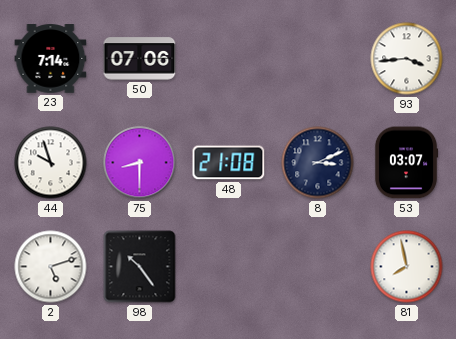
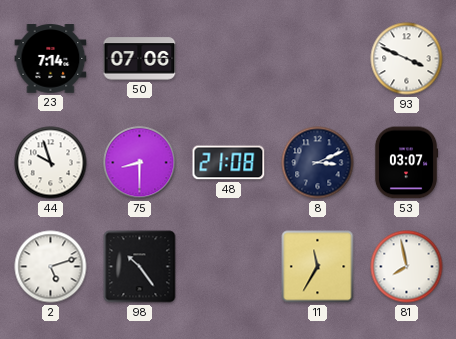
93: 3:44 -> 3:49
11: none -> 11:35
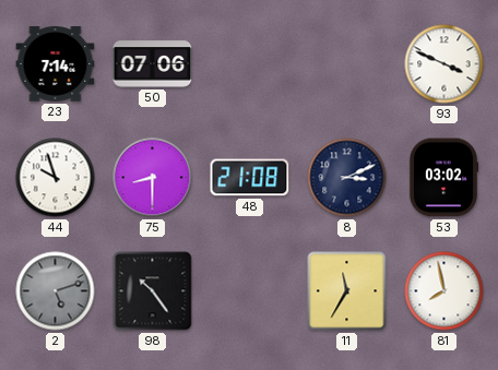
53: 03:07 -> 03:02
2 dial: white -> grey
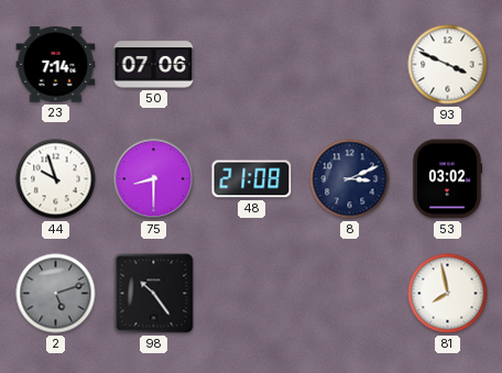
11: 11:35 -> none
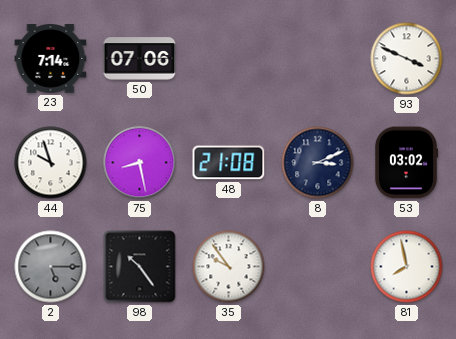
75: 8:30 -> 8:28
2: 5:12 -> 5:15
35: none -> 9:54
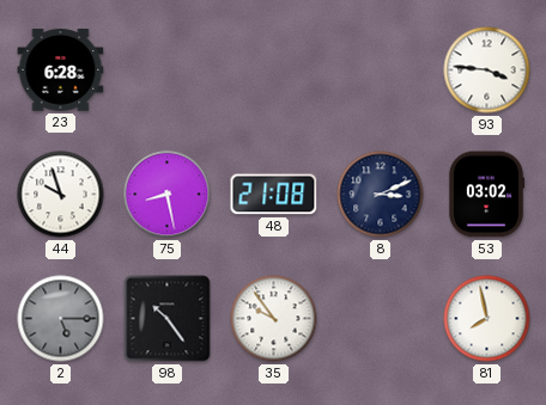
23: 7:14 -> 6:28
50: 07:06 -> none
93: 3:49 -> 3:46
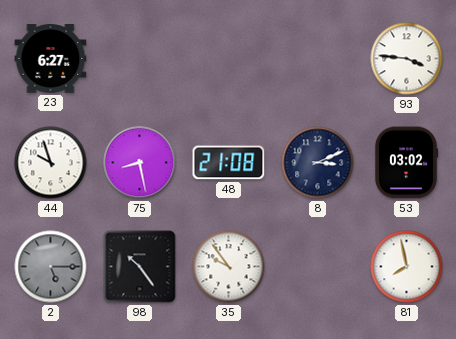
23: 6:28 -> 6:27
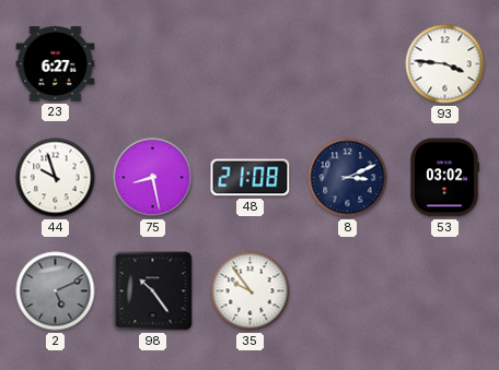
2: 5:15 -> 5:11
81: 7:58 -> none
